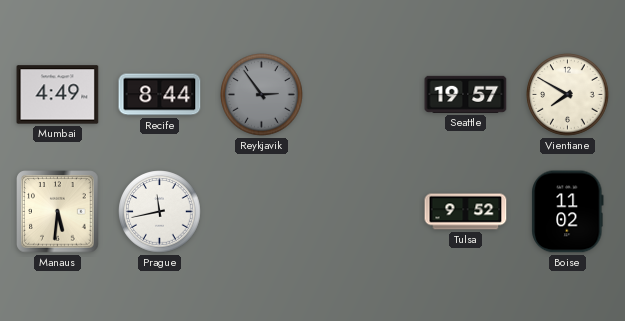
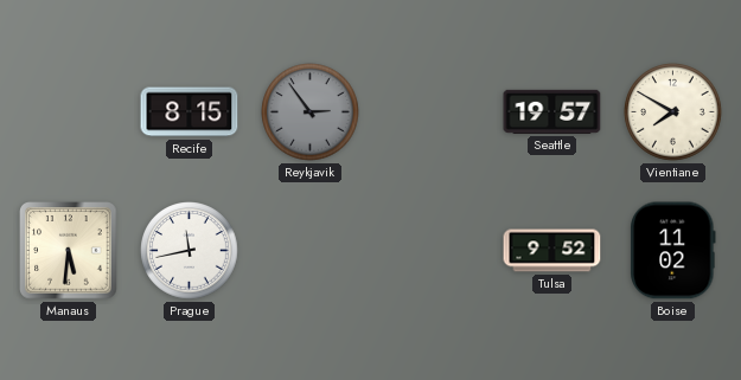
Mumbai: 4:49 -> none
Recife: 8:44 -> 8:15
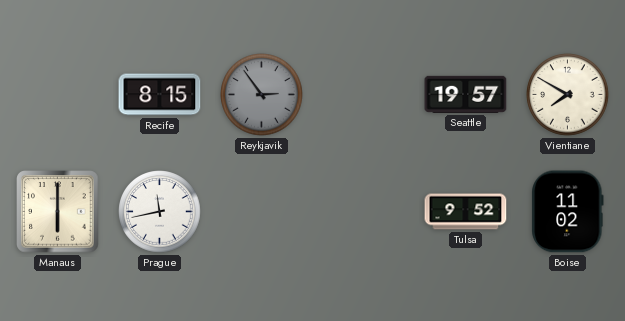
Manaus: 5:31 -> 6:00
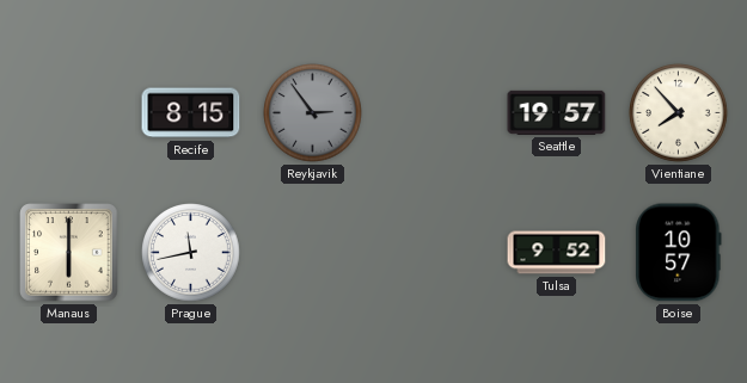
Vientiane: 7:50 -> 7:53
Boise: 11:02 -> 10:57
